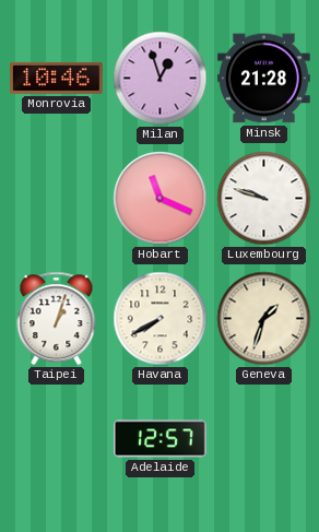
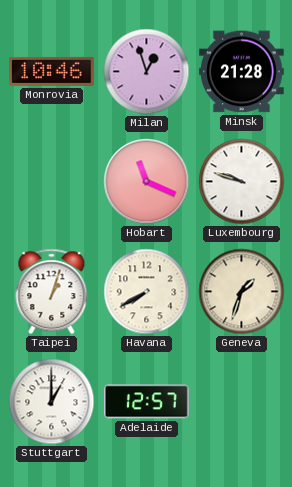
Stuttgart: none -> 1:00
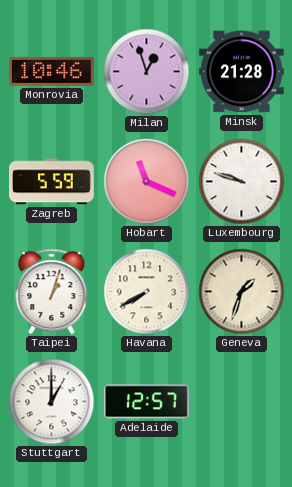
Zagreb: none -> 5:59
